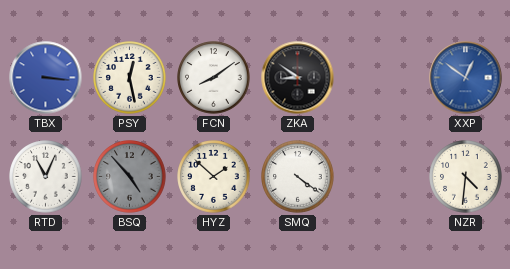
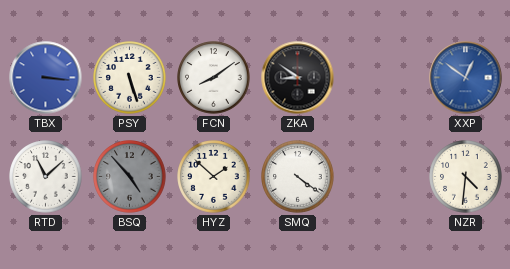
PSY: 12:28 -> 5:27
RTD: 11:04 -> 11:08
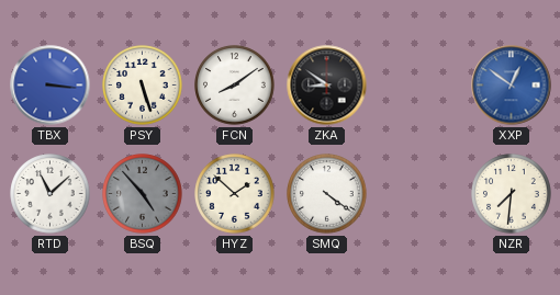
NZR: 4:31 -> 7:31
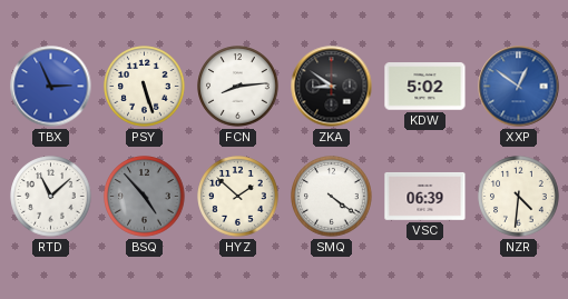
TBX: 3:16 -> 2:56
FCN: 8:09 -> 8:14
KDW: none -> 5:02
VSC: none -> 06:39
NZR: 7:31 -> 4:31
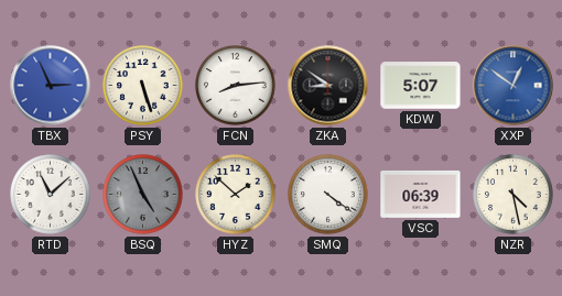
KDW: 5:02 -> 5:07
BSQ: 4:53 -> 4:56
NZR: 4:31 -> 4:28
